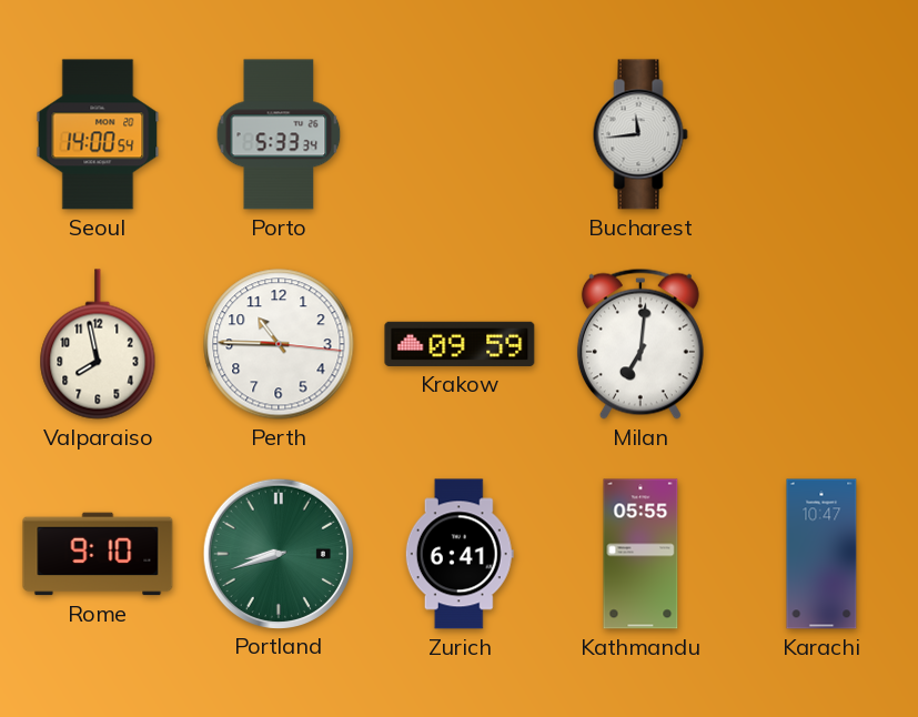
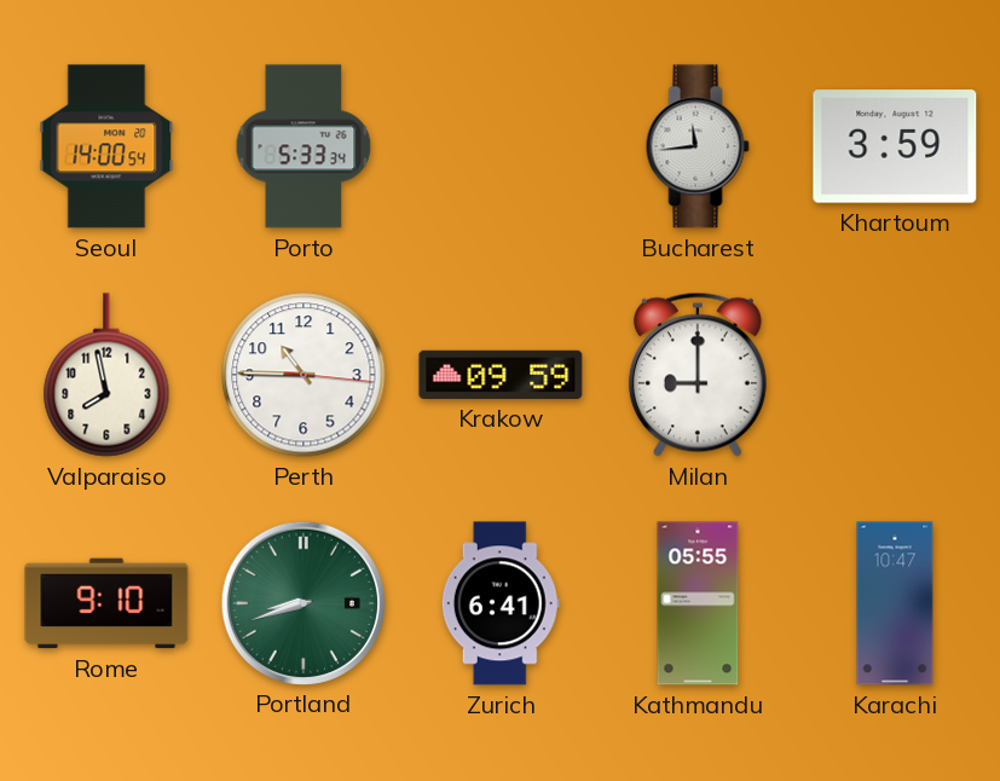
Khartoum: none -> 3:59
Milan: 7:01 -> 9:00
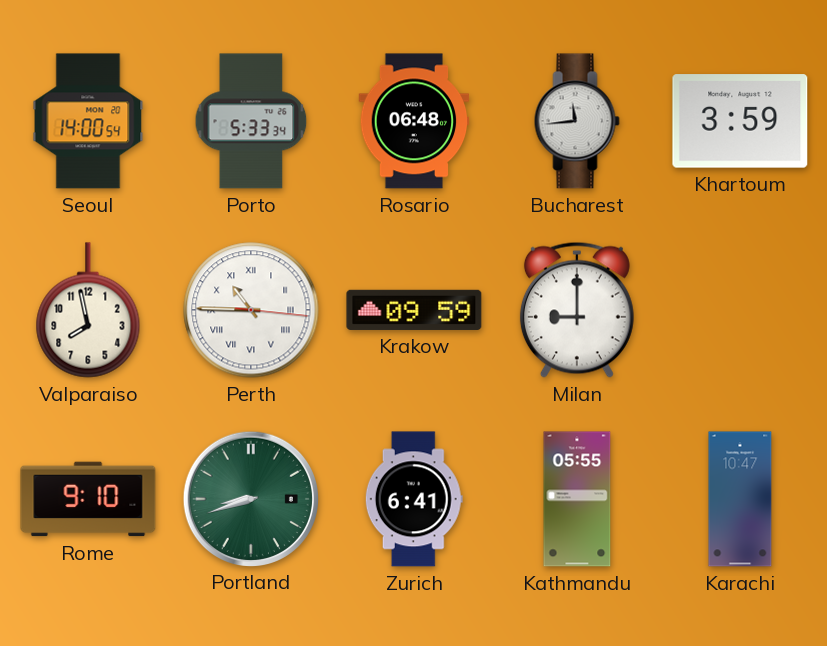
Rosario: none -> 06:48
Perth numerals: Arabic -> Roman
